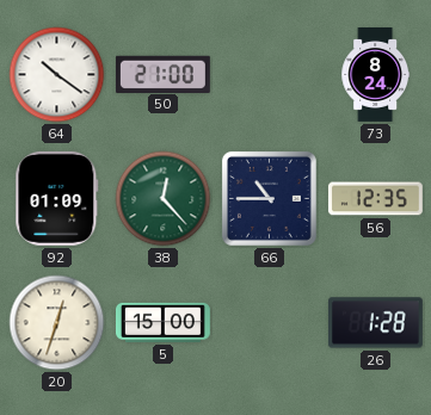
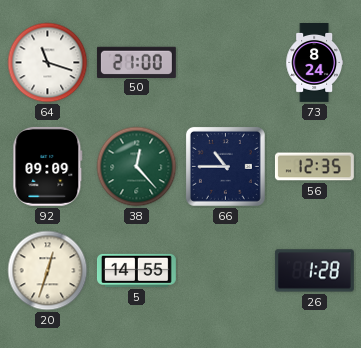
64: 10:21 -> 11:18
92: 01:09 -> 09:09
5: 15:00 -> 14:55
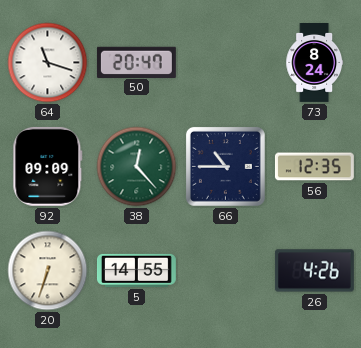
50: 21:00 -> 20:47
20: 12:33 -> 6:33
26: 1:28 -> 4:26
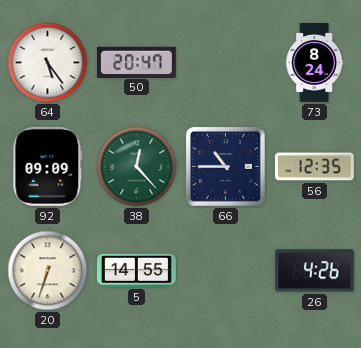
64: 11:18 -> 5:24
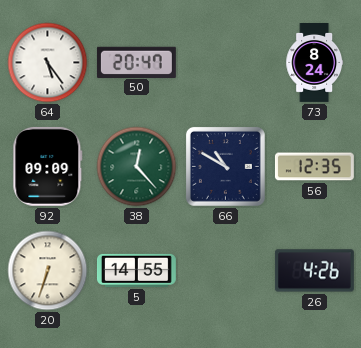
66: 10:45 -> 10:50
